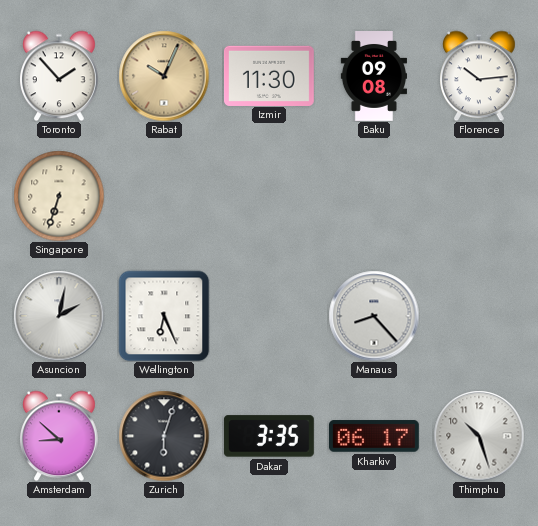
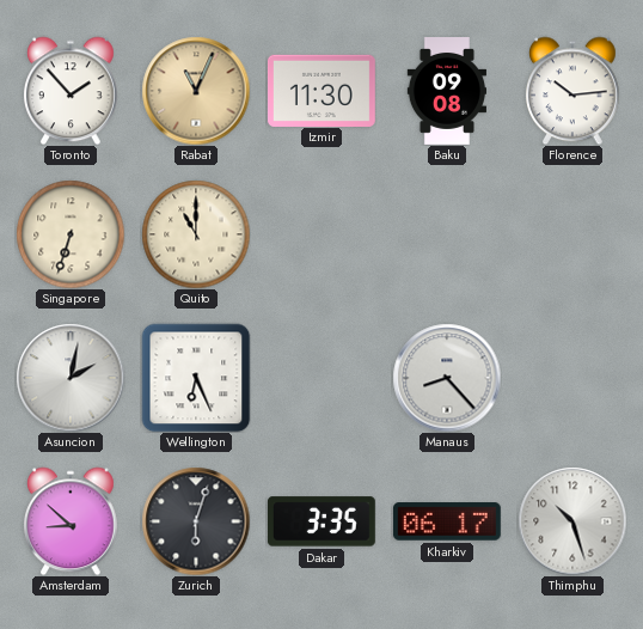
Rabat: 10:04 -> 11:04
Quito: none -> 11:00
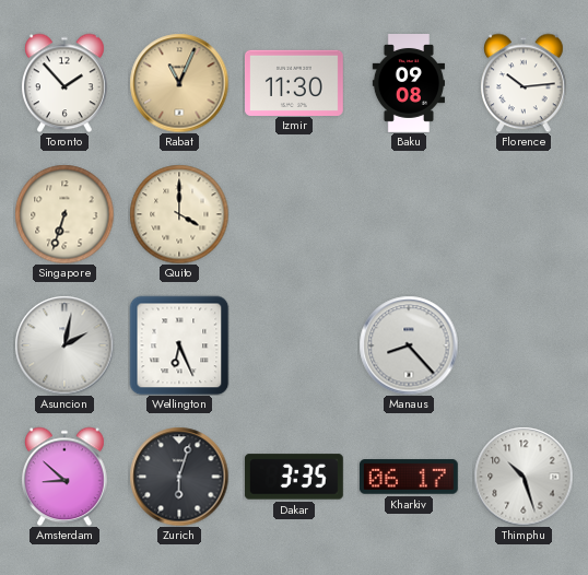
Quito: 11:00 -> 4:00
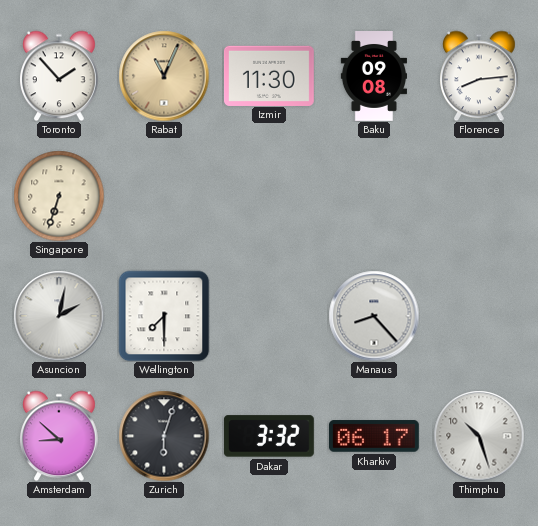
Florence: 10:14 -> 8:14
Quito: 4:00 -> none
Wellington: 6:26 -> 7:30
Dakar: 3:35 -> 3:32
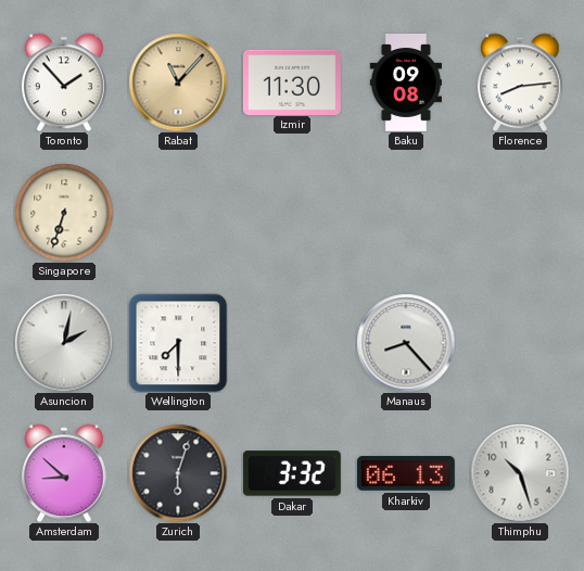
Rabat: 11:04 -> 11:07
Kharkiv: 06:17 -> 06:13
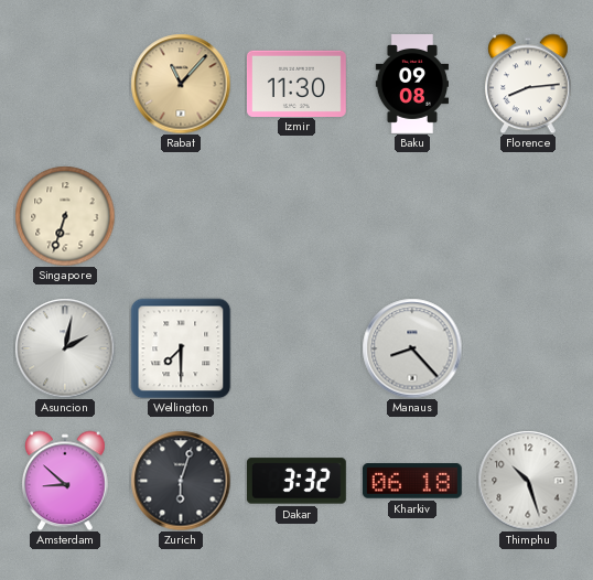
Toronto: 1:53 -> none
Kharkiv: 06:13 -> 06:18
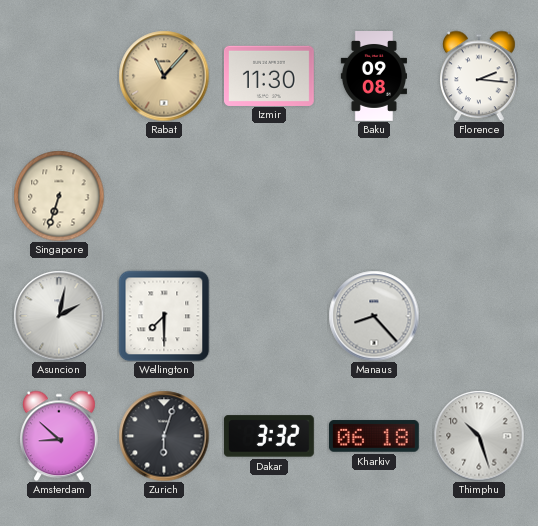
Florence: 8:14 -> 2:16
